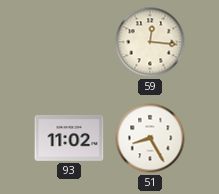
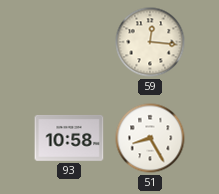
93: 11:02 -> 10:58
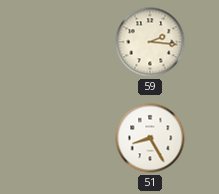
59: 12:16 -> 2:16
93: 10:58 -> none
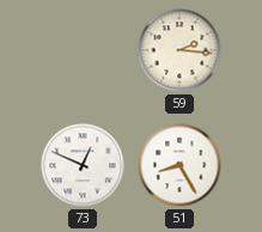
73: none -> 12:49
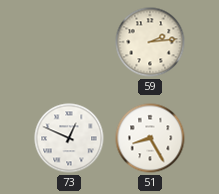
59: 2:16 -> 2:14
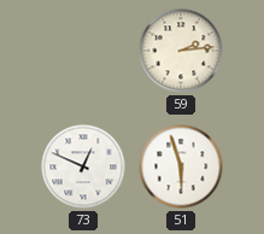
51: 8:25 -> 5:57
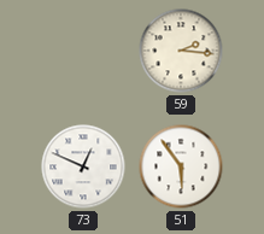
59: 2:14 -> 2:16
51: 5:57 -> 5:54
